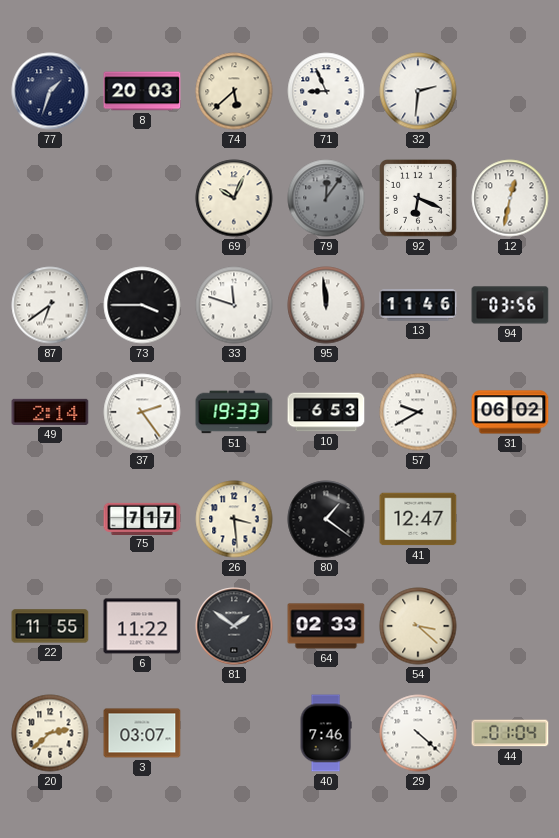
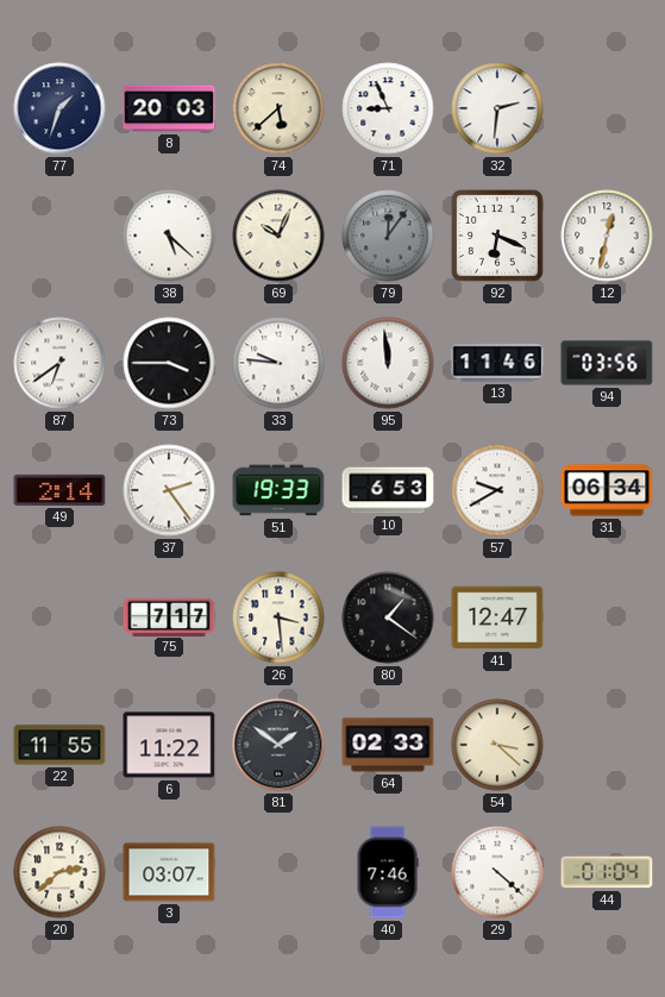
38: none -> 5:22
33: 11:48 -> 9:46
31: 06:02 -> 06:34
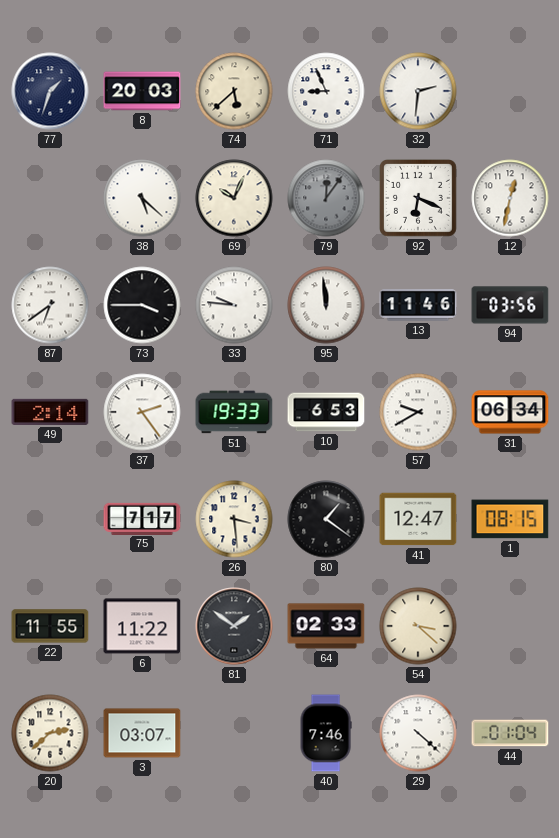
1: none -> 08:15
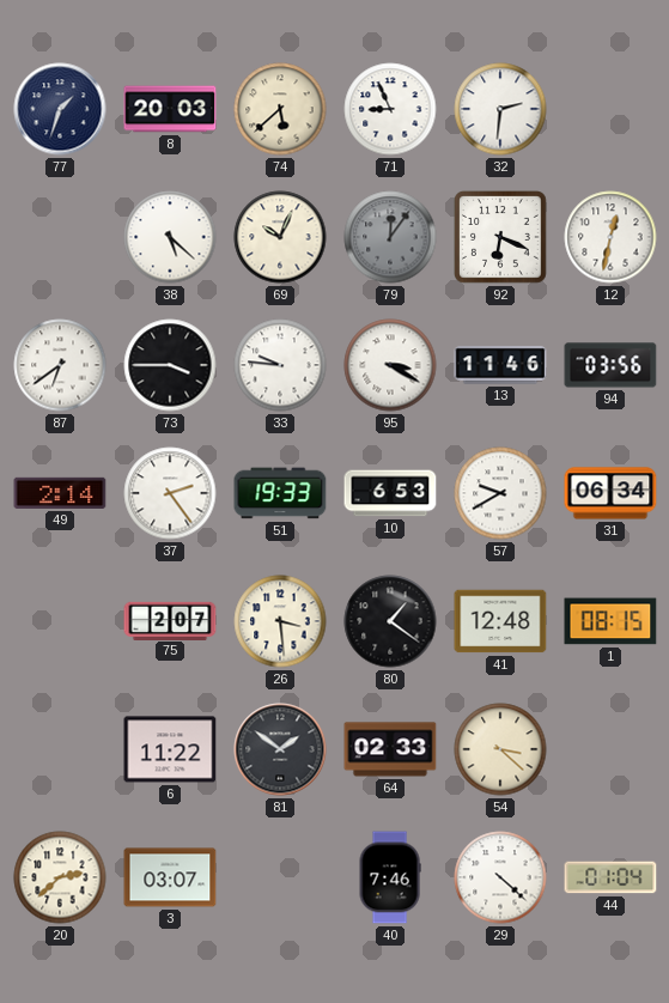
95: 11:59 -> 3:20
75: 7:17 -> 2:07
41: 12:47 -> 12:48
22: 11:55 -> none
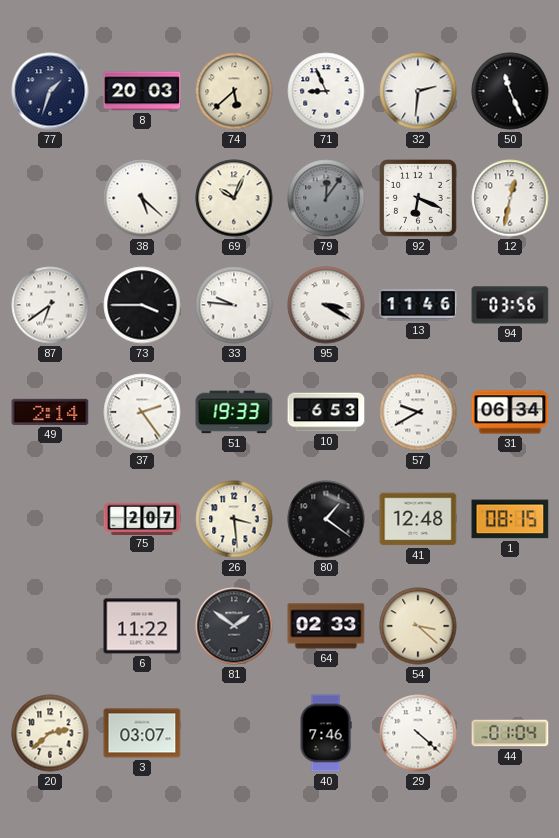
50: none -> 11:26
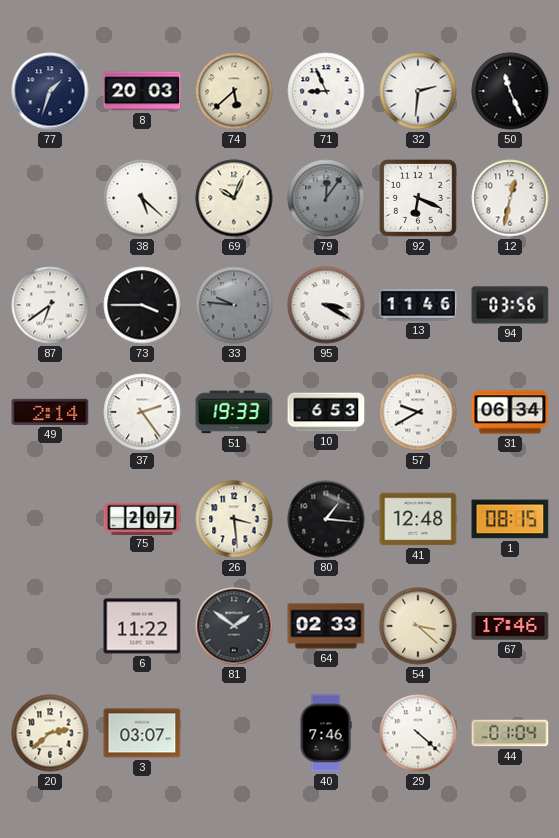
33 dial: white -> grey
80: 1:21 -> 1:16
67: none -> 17:46
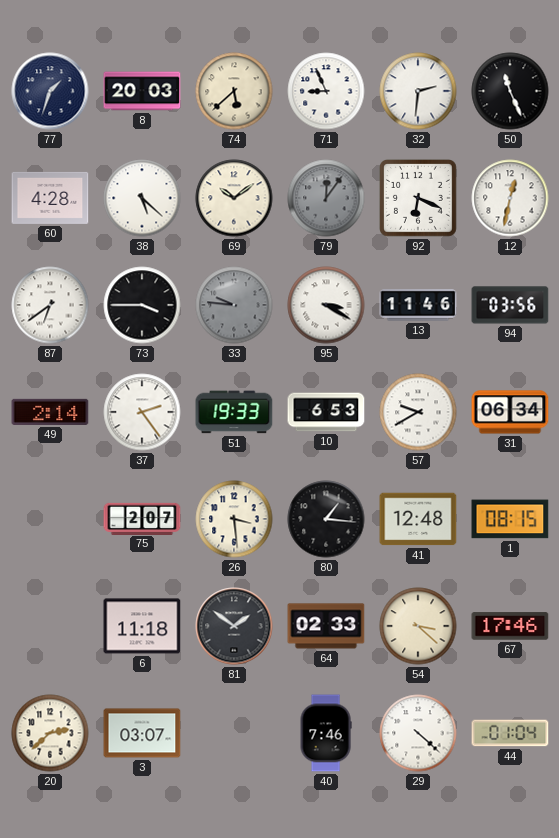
60: none -> 4:28
69: 10:04 -> 10:09
6: 11:22 -> 11:18
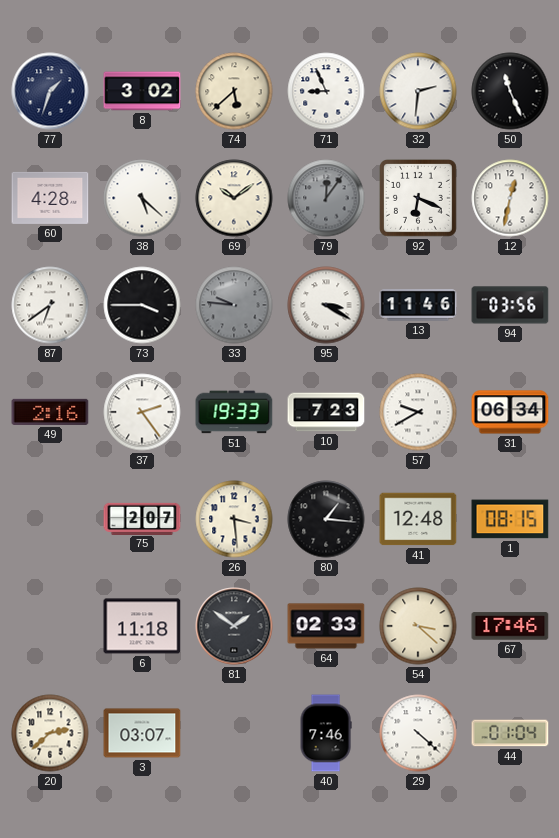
8: 20:03 -> 3:02
49: 2:14 -> 2:16
10: 6:53 -> 7:23
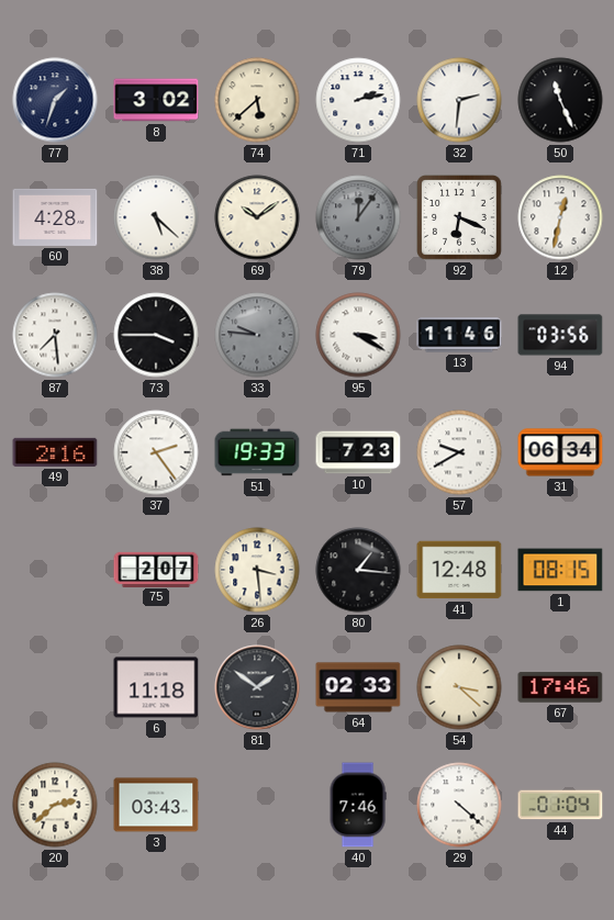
71: 8:56 -> 2:13
87: 6:39 -> 7:29
3: 03:07 -> 03:43
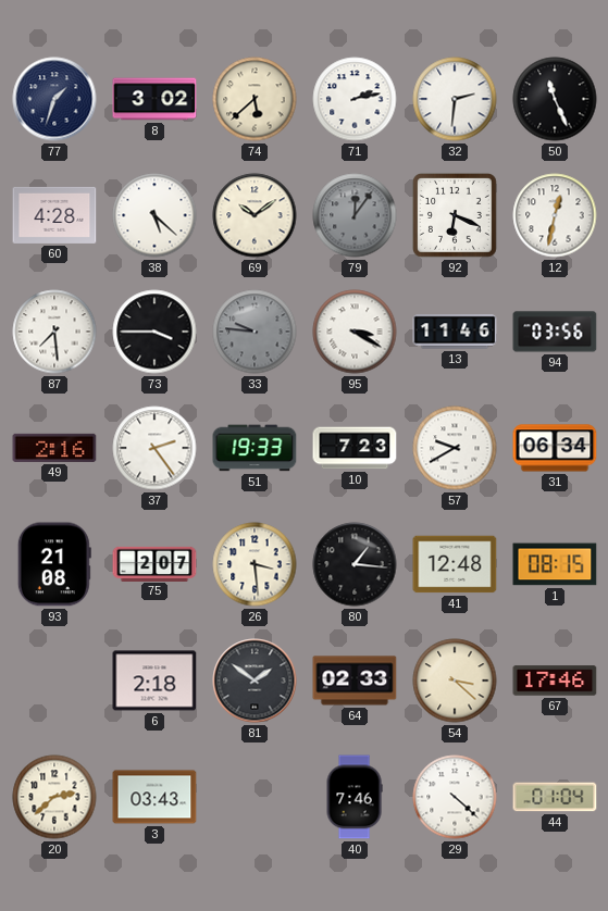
93: none -> 21:08
6: 11:18 -> 2:18
